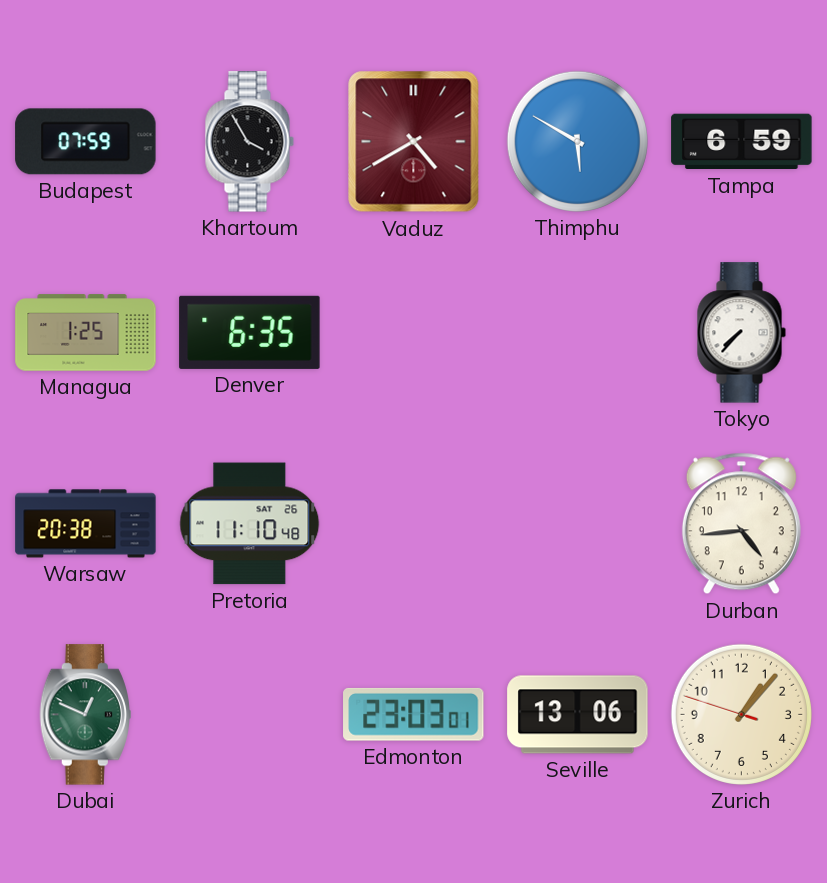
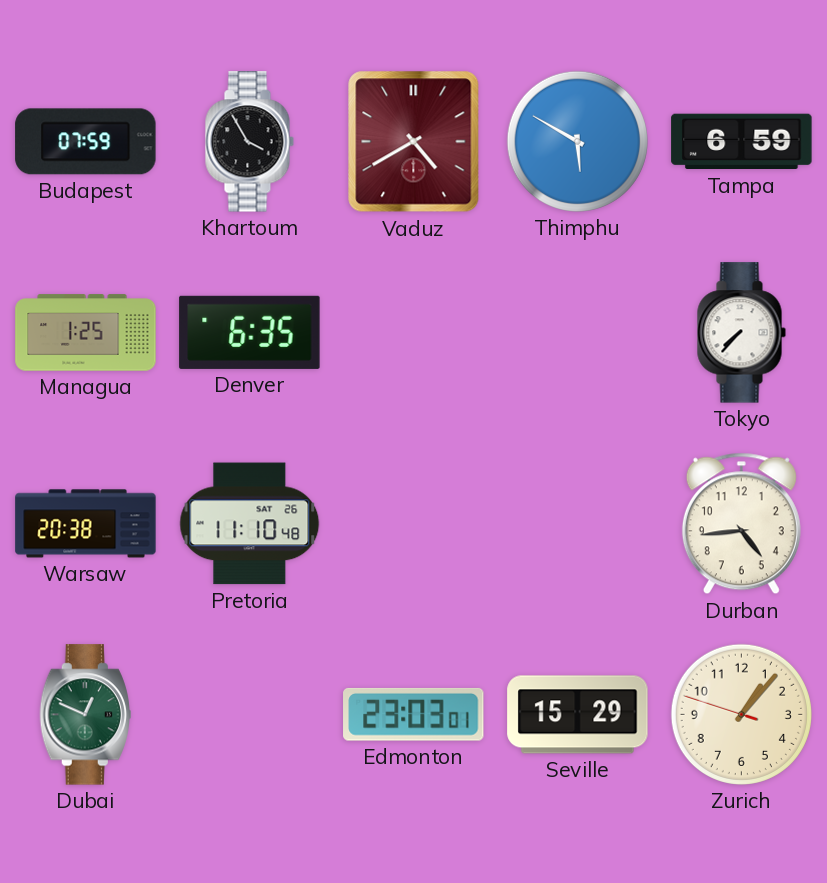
Seville: 13:06 -> 15:29
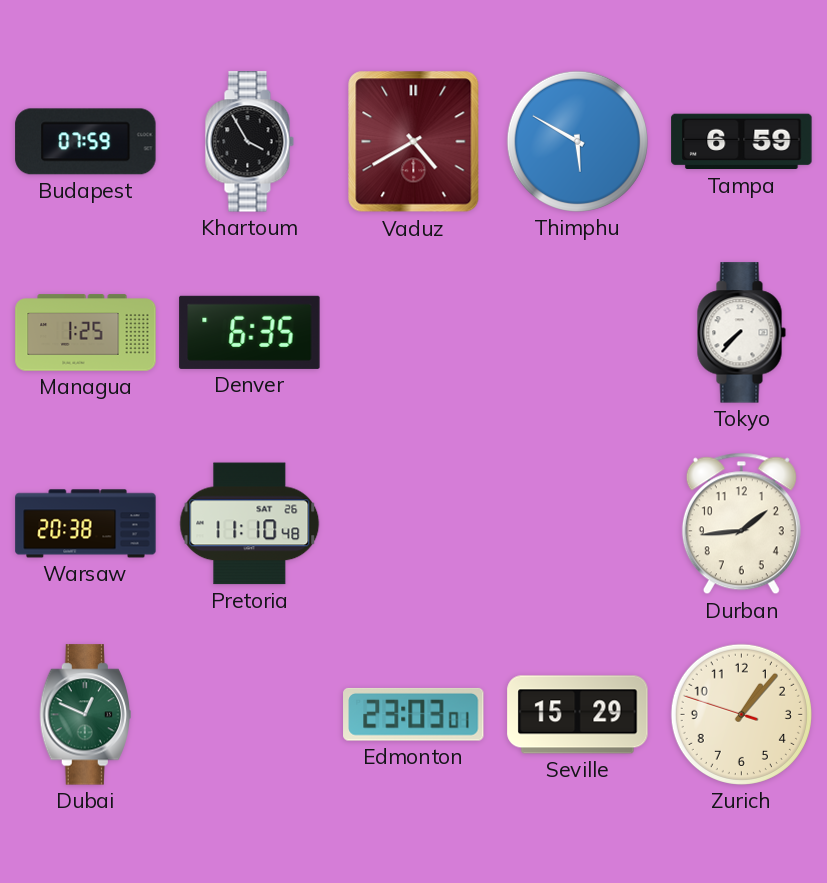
Durban: 4:44 -> 1:44
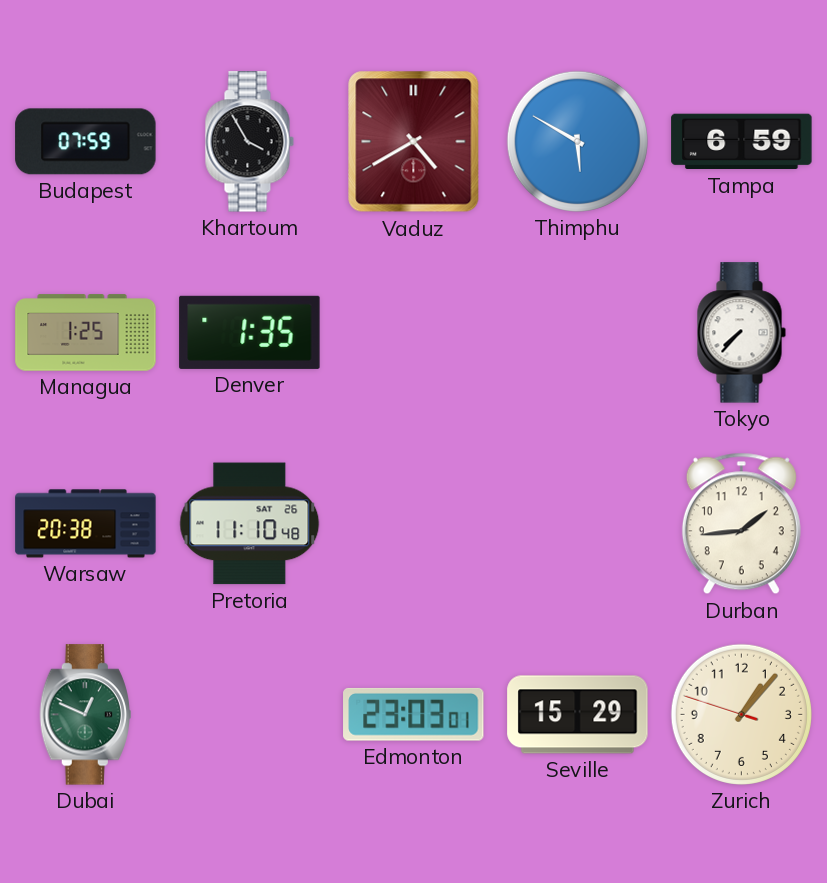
Denver: 6:35 -> 1:35
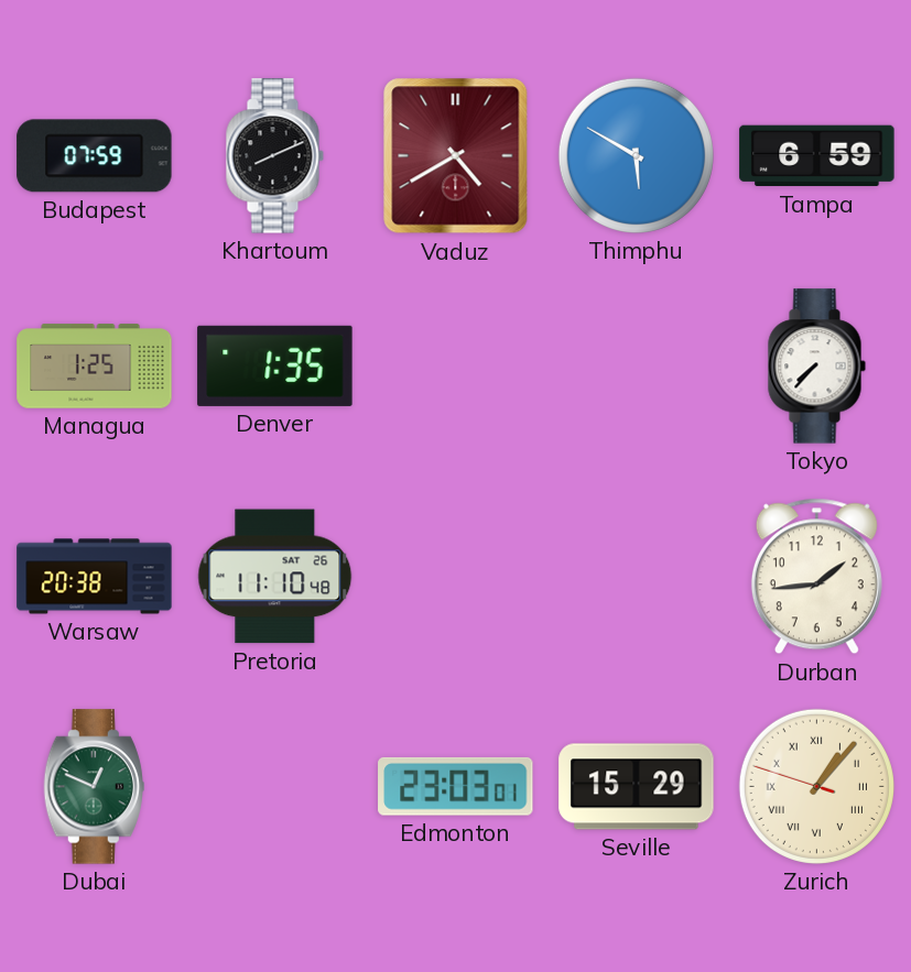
Khartoum: 3:55 -> 8:11
Zurich numerals: Arabic -> Roman
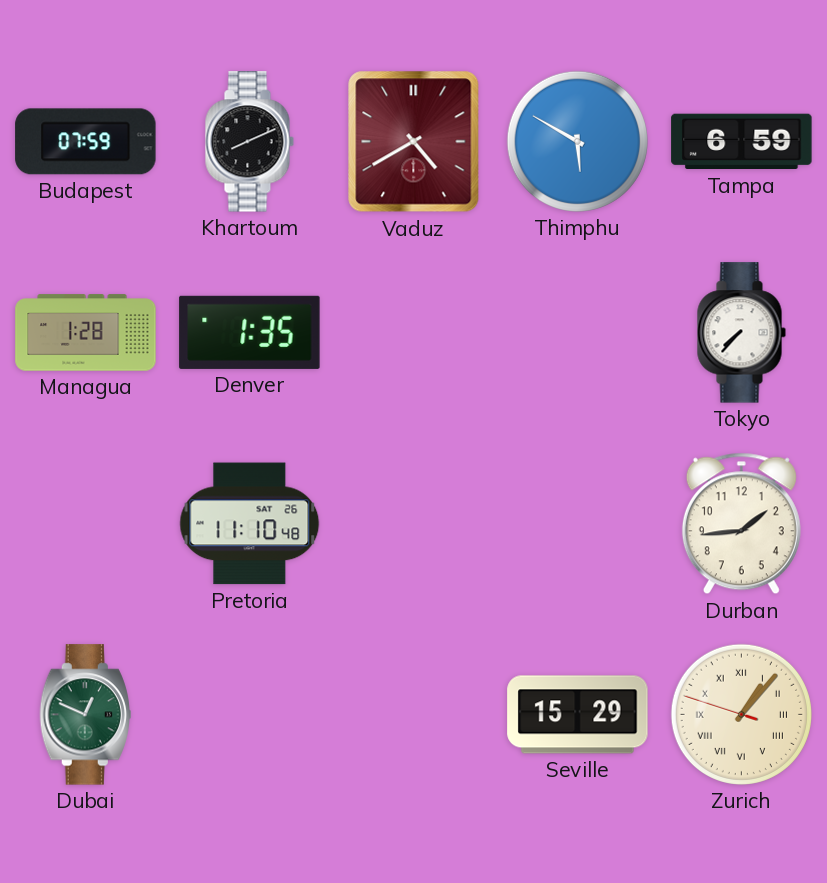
Managua: 1:25 -> 1:28
Warsaw: 20:38 -> none
Edmonton: 23:03 -> none
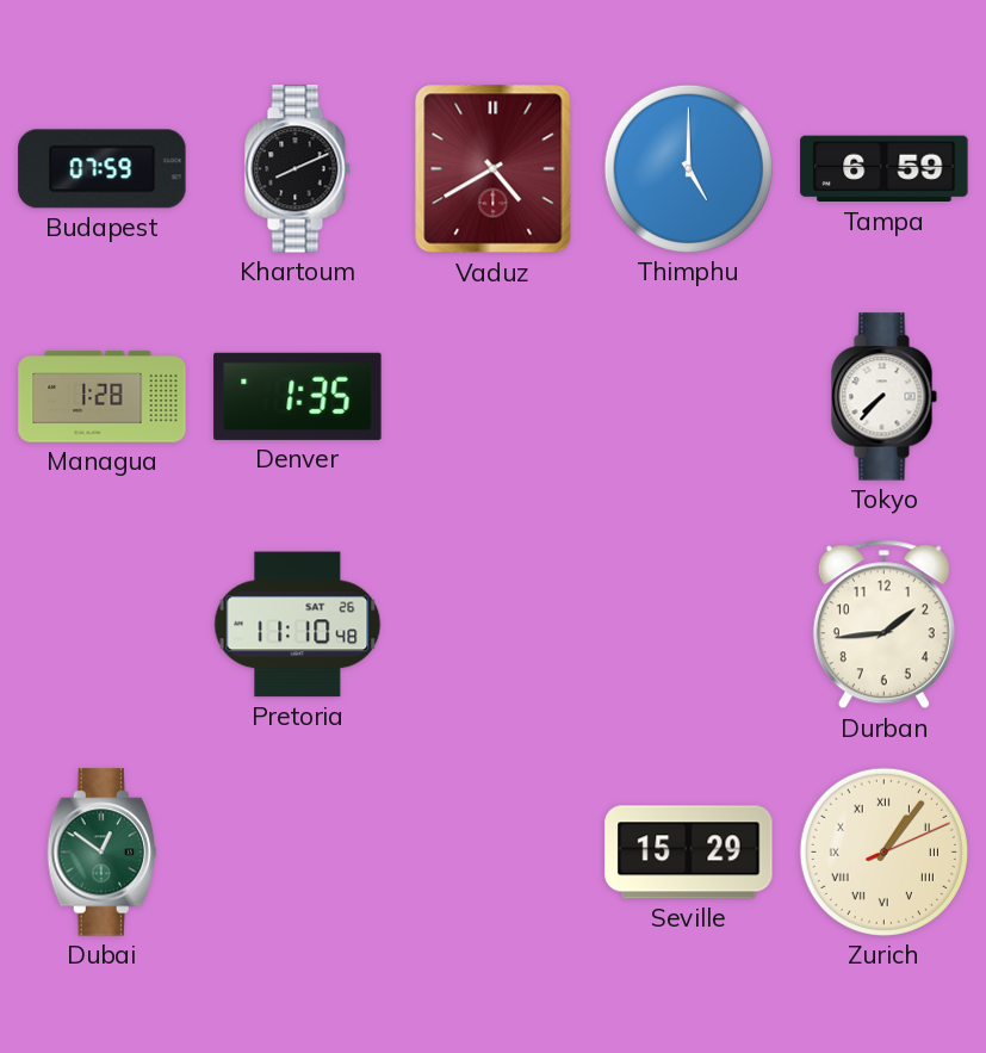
Thimphu: 5:50 -> 5:00
Dubai: 12:49 -> 12:51
Zurich: 1:06:48 -> 1:06:11
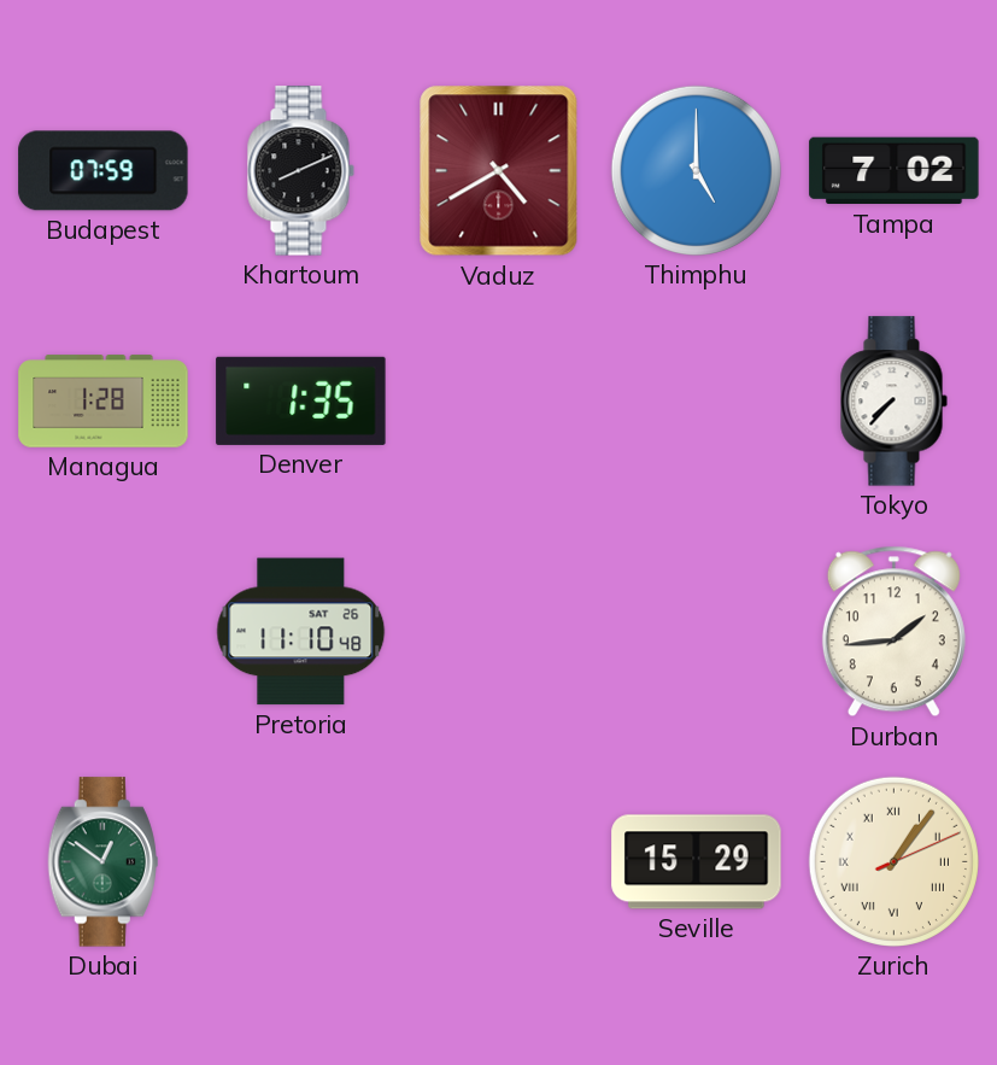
Tampa: 6:59 -> 7:02
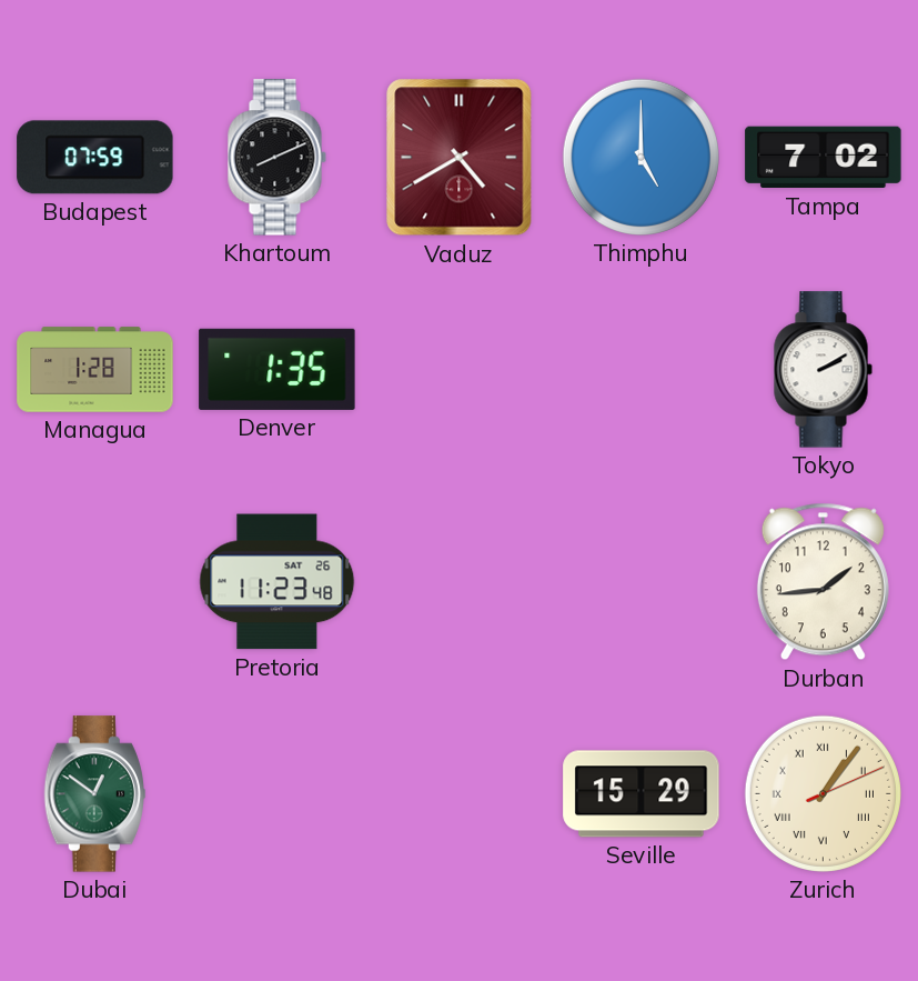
Tokyo: 7:37 -> 2:10
Pretoria: 11:10 -> 11:23
